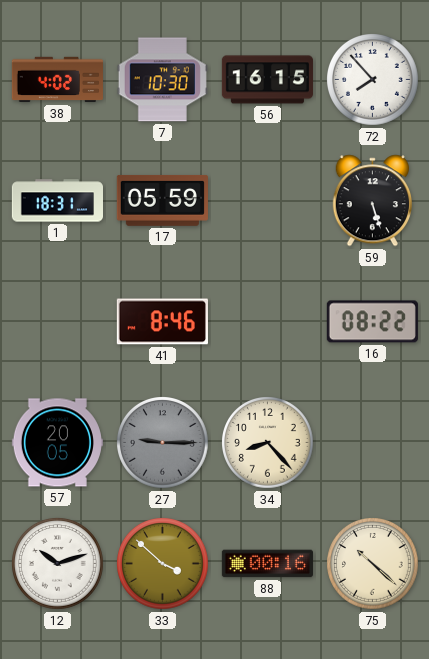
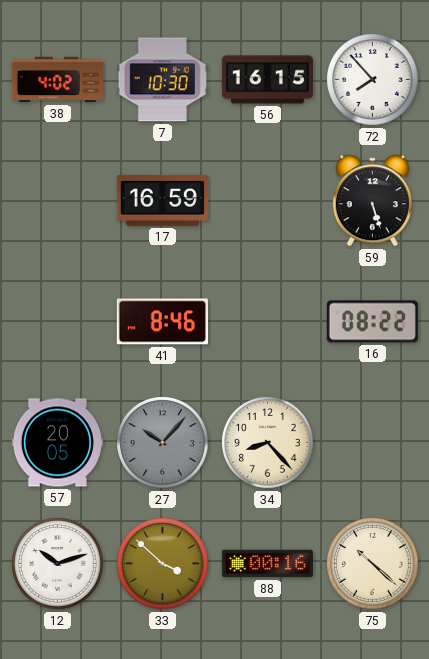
1: 18:31 -> none
17: 05:59 -> 16:59
27: 9:15 -> 10:07
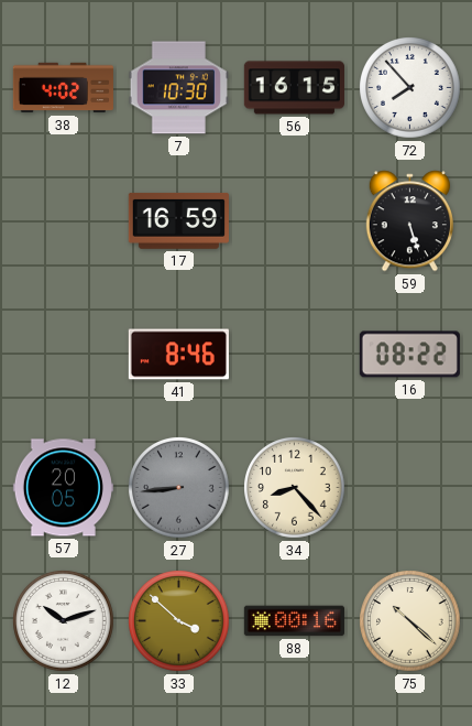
27: 10:07 -> 8:44
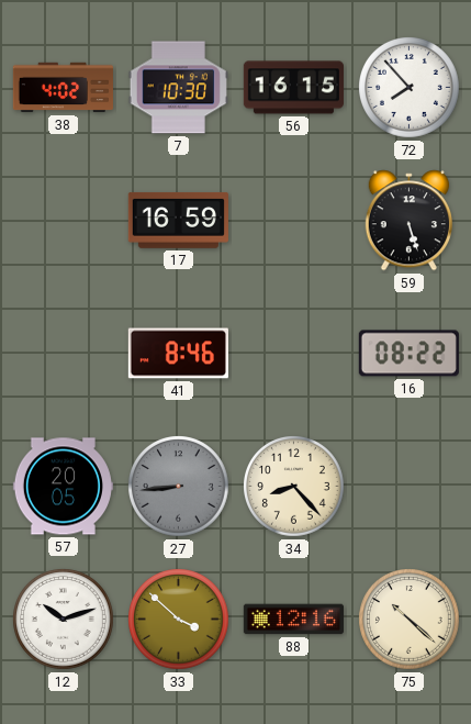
88: 00:16 -> 12:16
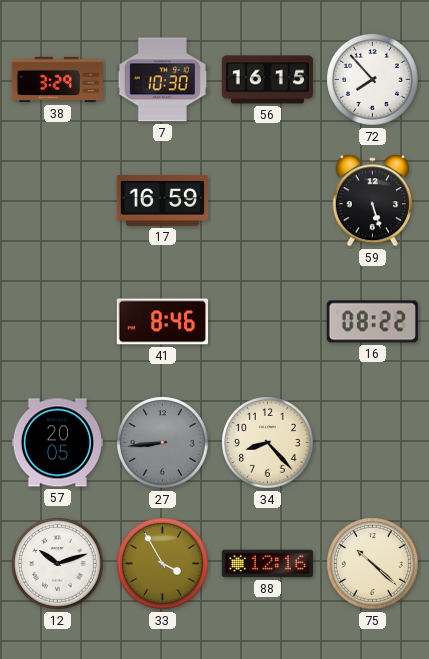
38: 4:02 -> 3:29
33: 3:52 -> 3:55
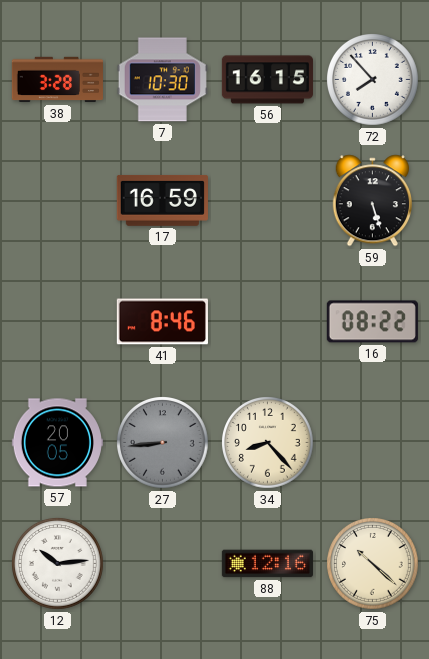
38: 3:29 -> 3:28
12: 10:12 -> 10:14
33: 3:55 -> none
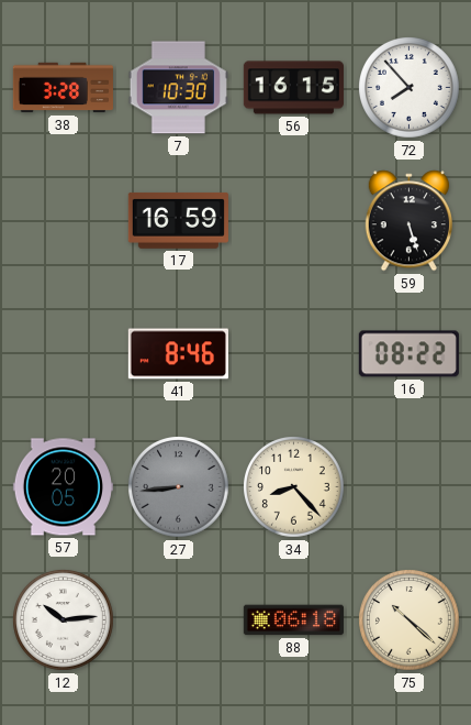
88: 12:16 -> 06:18
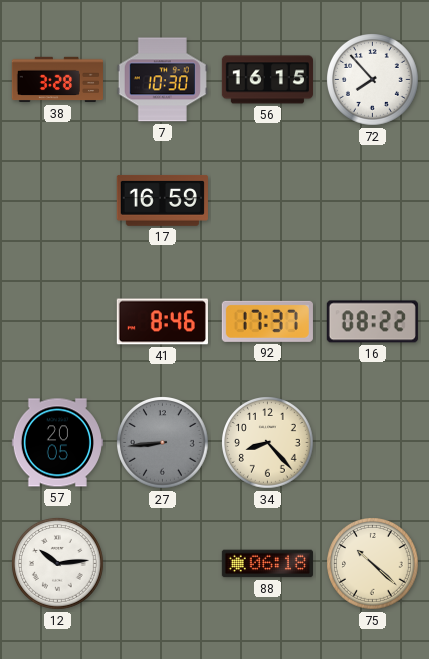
59: 5:27 -> none
92: none -> 17:37
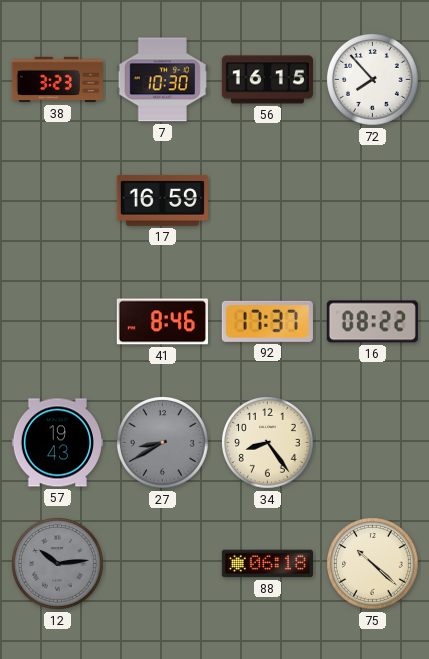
38: 3:28 -> 3:23
57: 20:05 -> 19:43
27: 8:44 -> 8:40
34: 8:23 -> 8:24
12 dial: white -> grey
